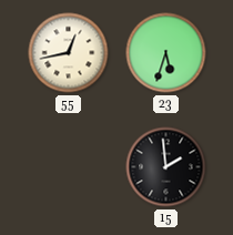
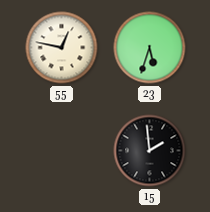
55: 12:43 -> 12:47
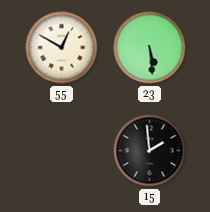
55: 12:47 -> 12:50
23: 5:33 -> 5:29
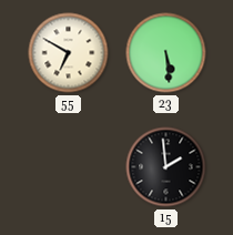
55: 12:50 -> 6:50
